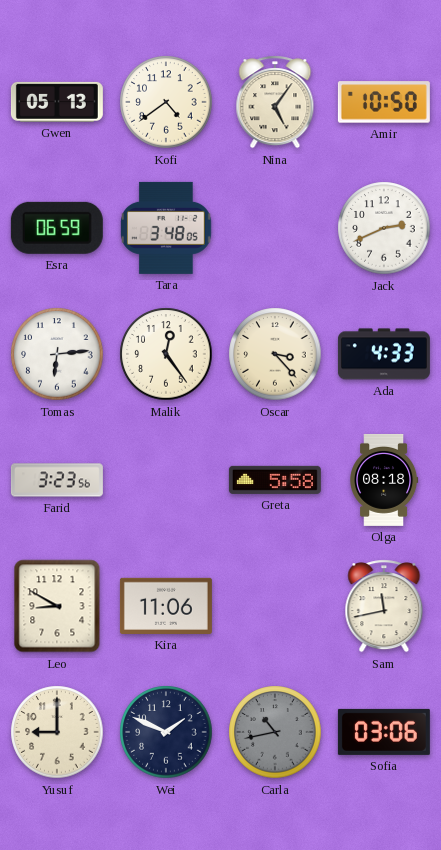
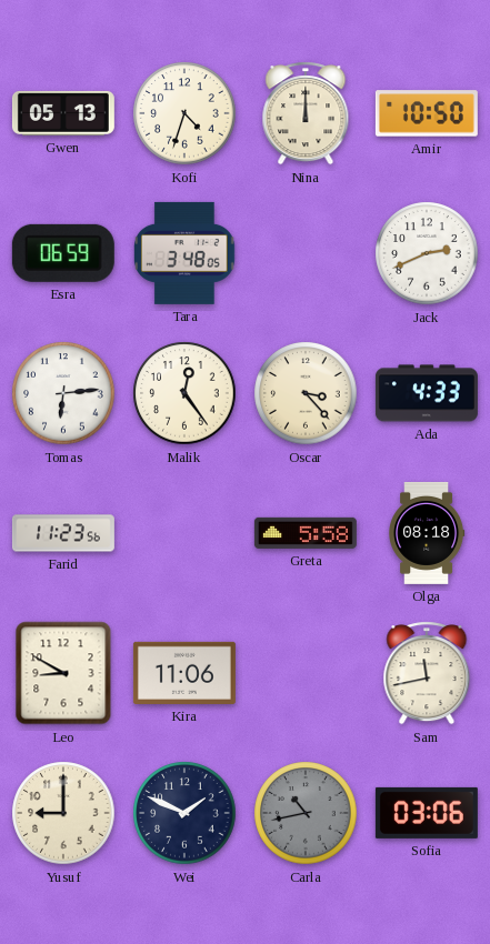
Kofi: 4:39 -> 4:33
Nina: 5:06 -> 12:00
Farid: 3:23 -> 11:23
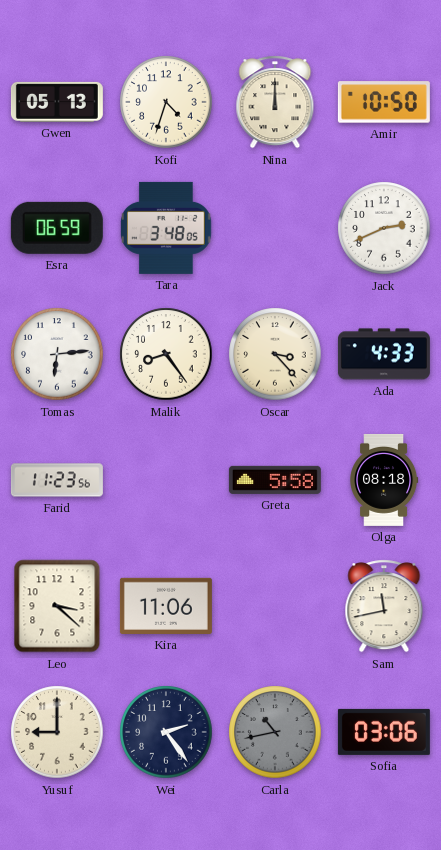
Malik: 12:24 -> 8:24
Leo: 8:50 -> 3:22
Wei: 1:49 -> 2:24
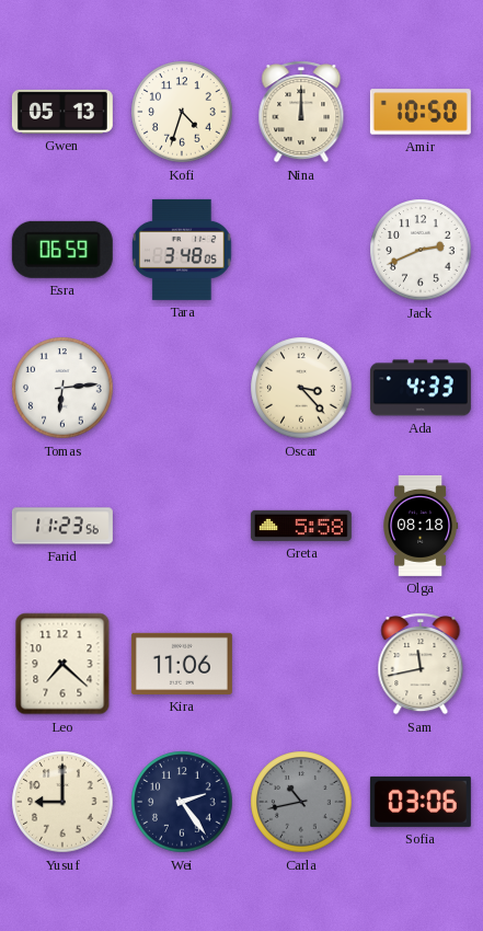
Malik: 8:24 -> none
Leo: 3:22 -> 7:22
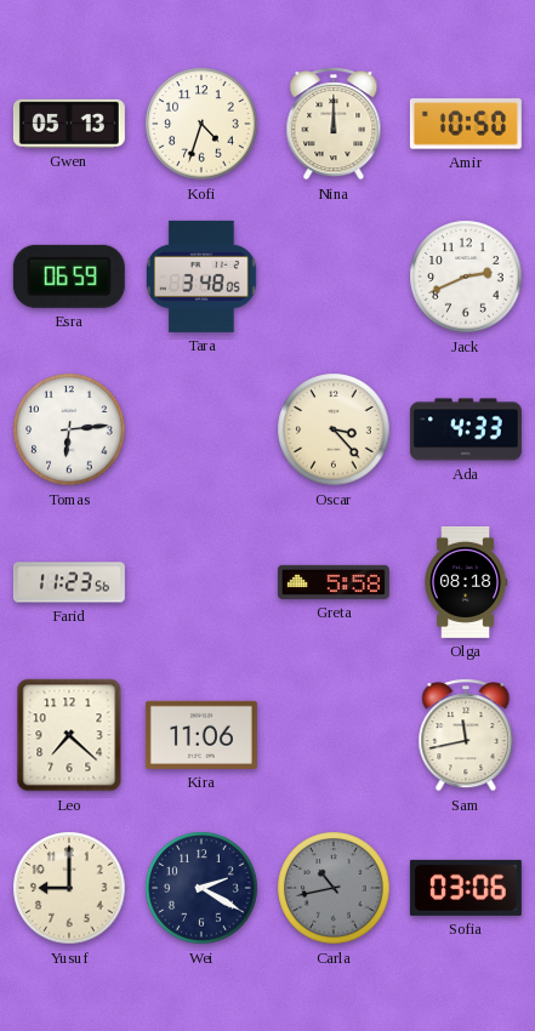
Wei: 2:24 -> 2:20
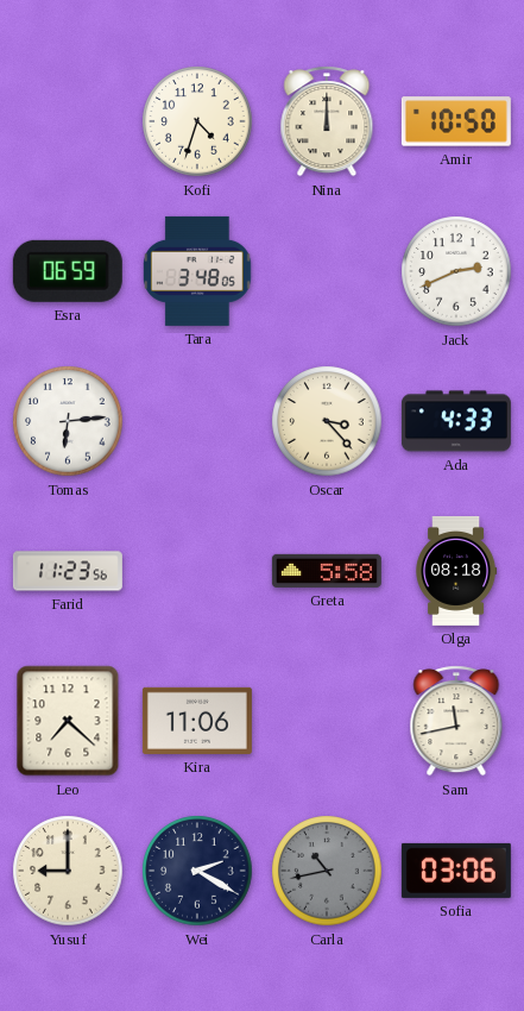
Gwen: 05:13 -> none
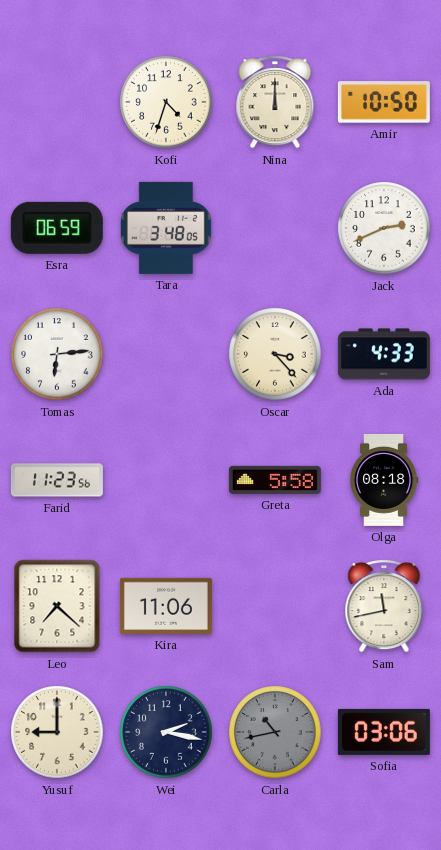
Wei: 2:20 -> 2:17
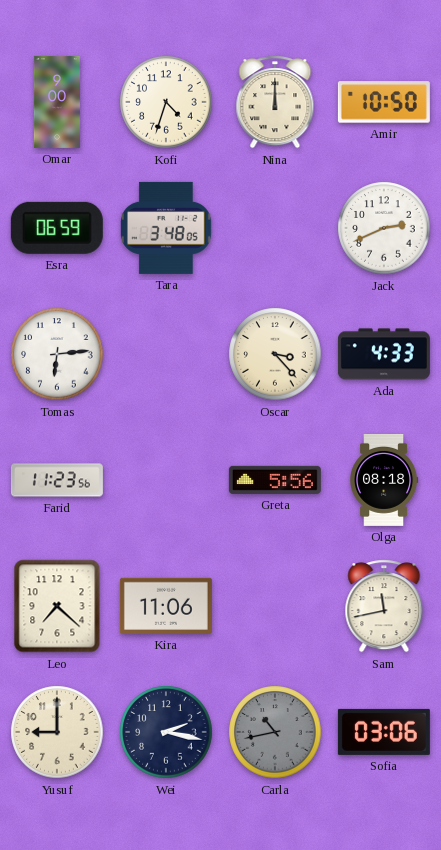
Omar: none -> 9:00
Greta: 5:58 -> 5:56
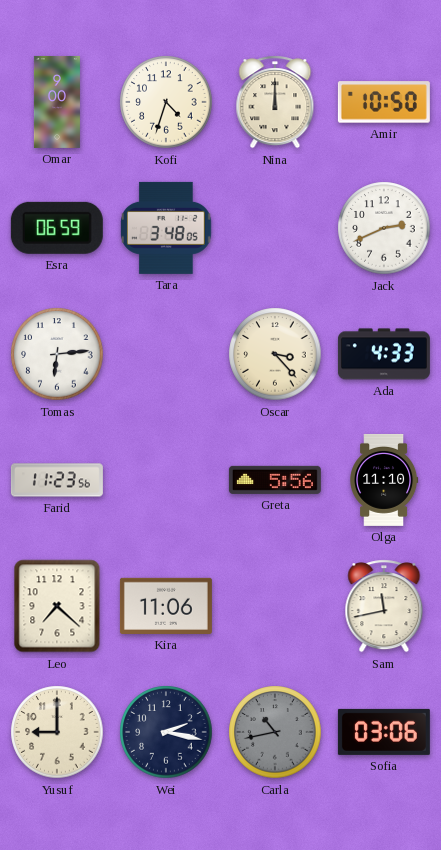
Olga: 08:18 -> 11:10
